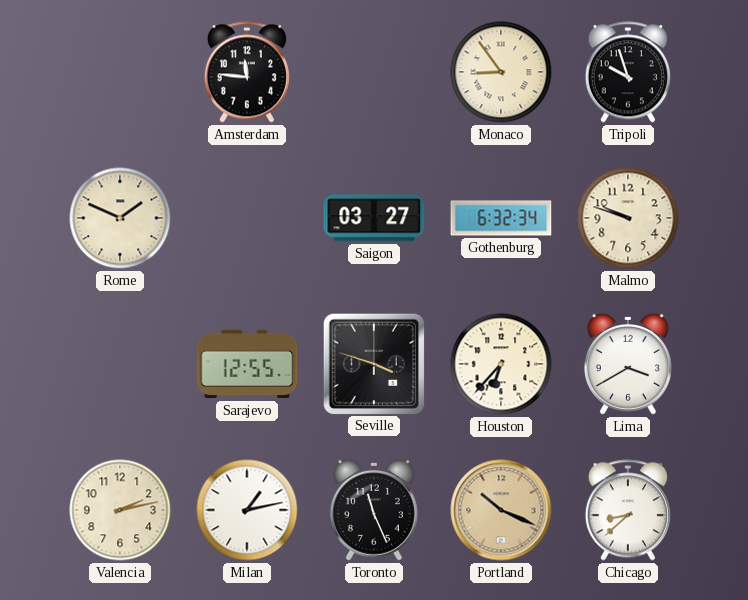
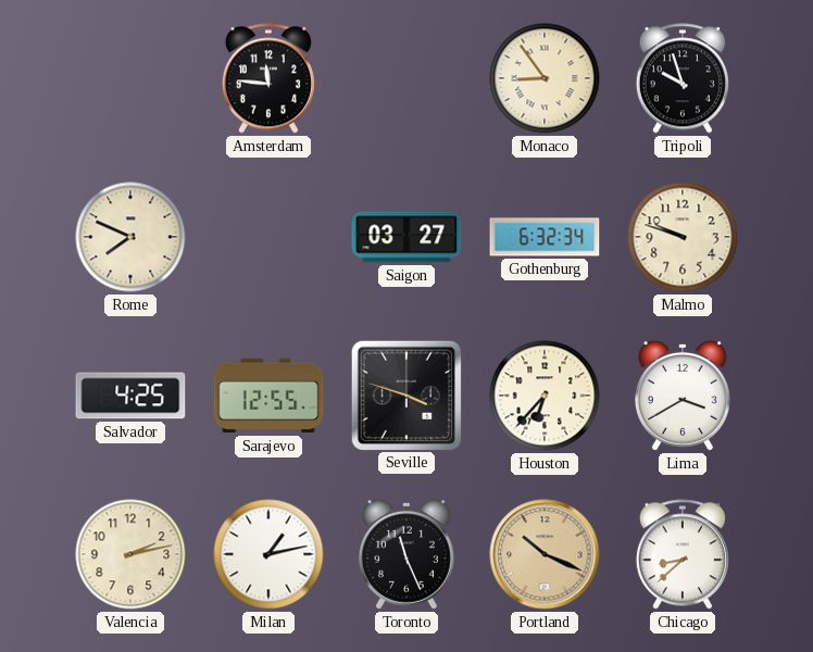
Rome: 1:49 -> 7:49
Salvador: none -> 4:25
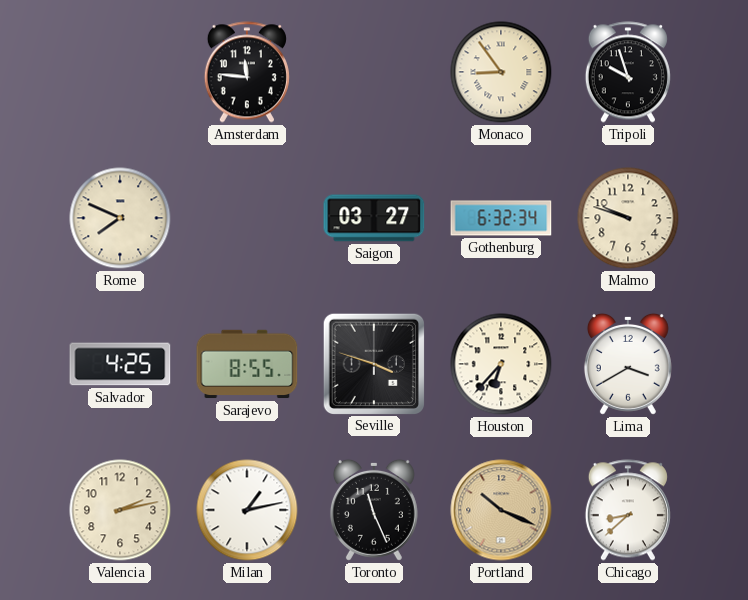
Sarajevo: 12:55 -> 8:55
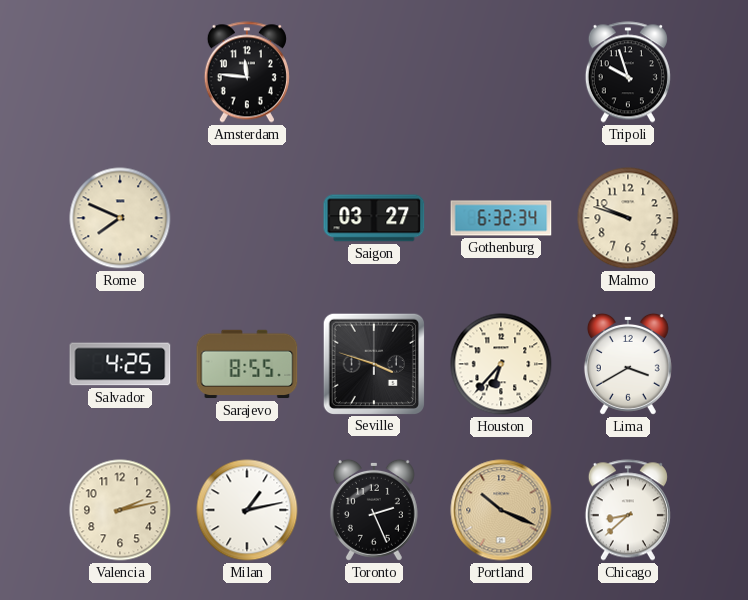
Monaco: 8:54 -> none
Toronto: 11:26 -> 2:26
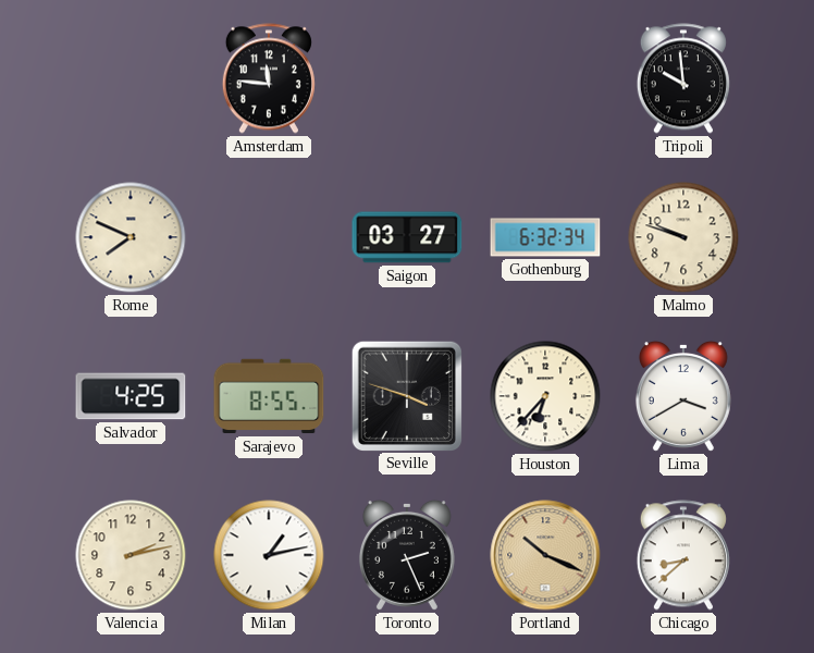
Tripoli: 9:57 -> 9:59
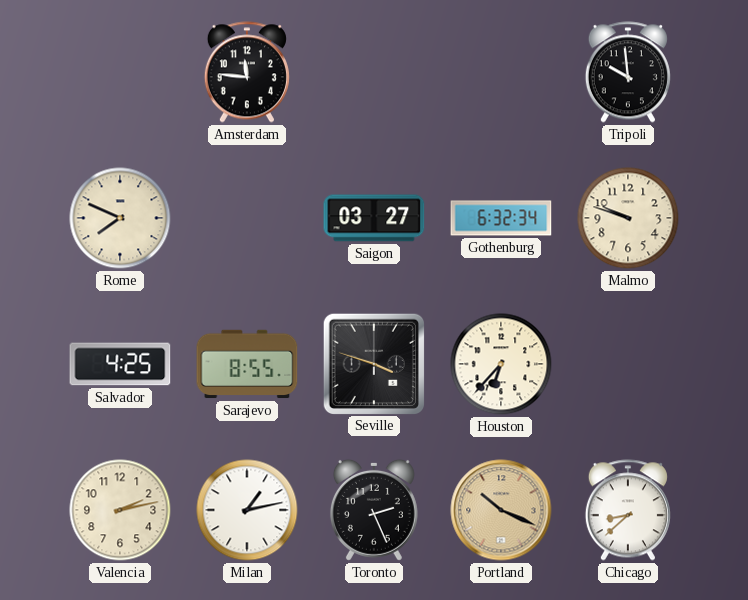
Lima: 3:40 -> none
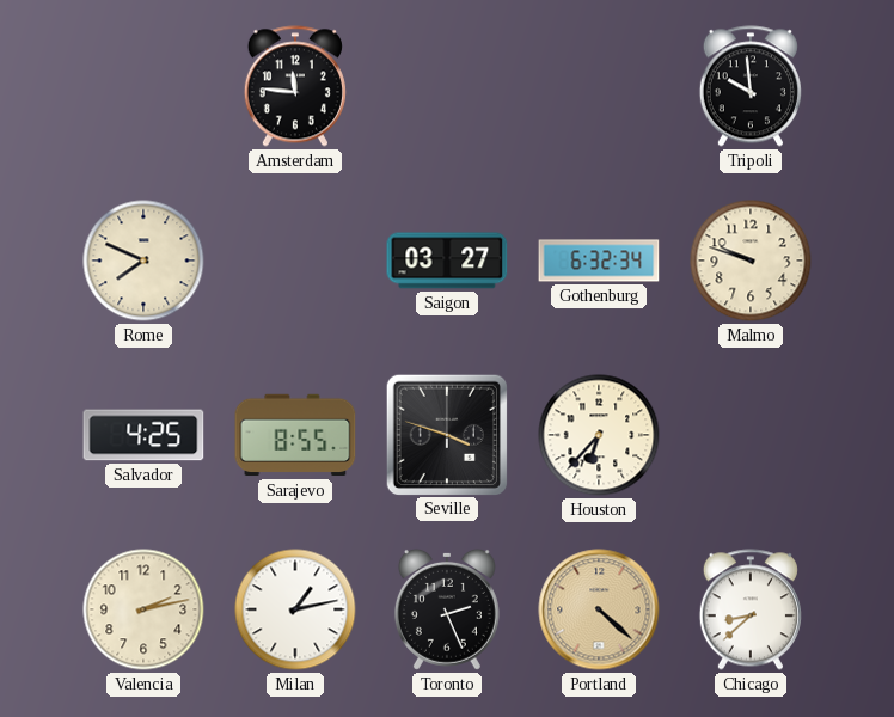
Portland: 10:19 -> 4:22
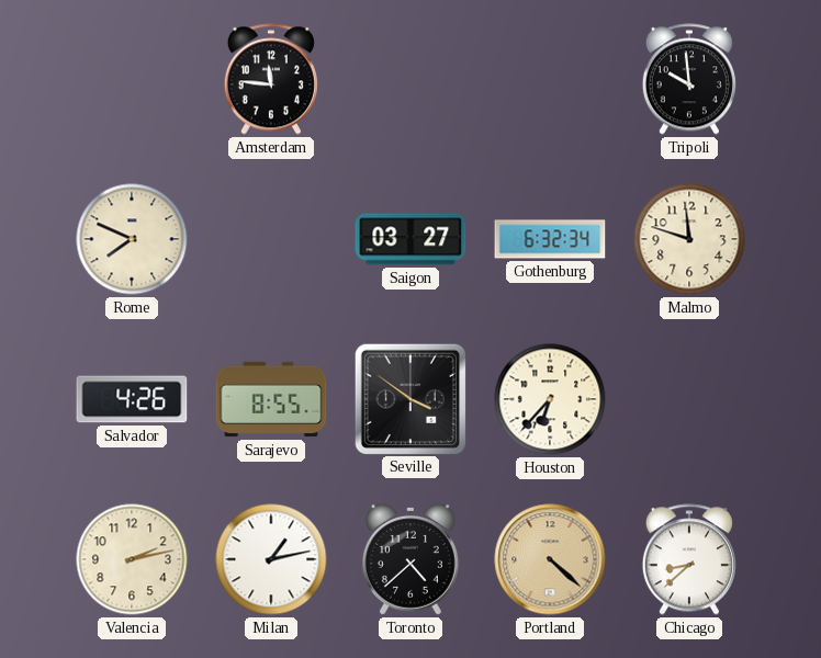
Malmo: 9:48 -> 11:48
Salvador: 4:25 -> 4:26
Seville: 3:48 -> 3:51
Toronto: 2:26 -> 4:38
